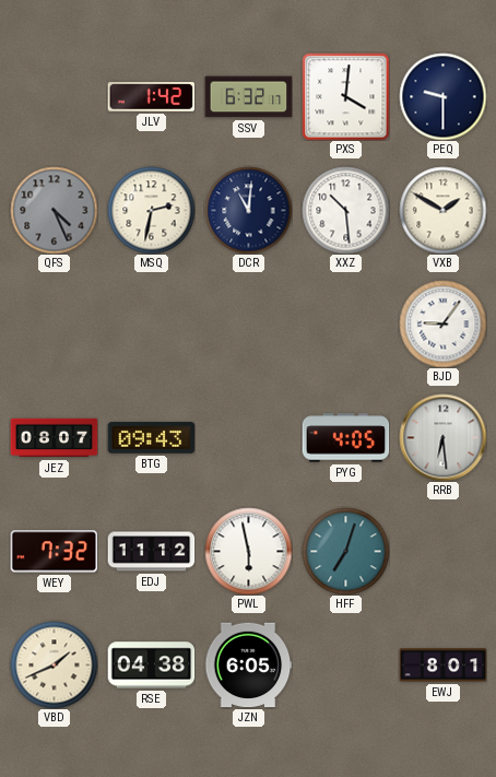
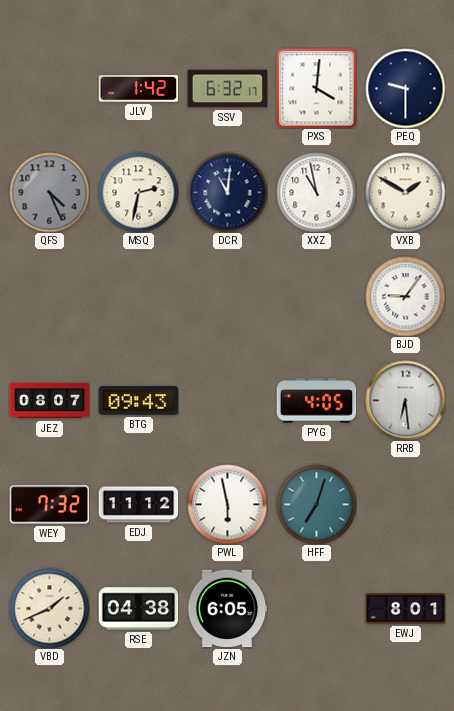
XXZ: 10:29 -> 10:58
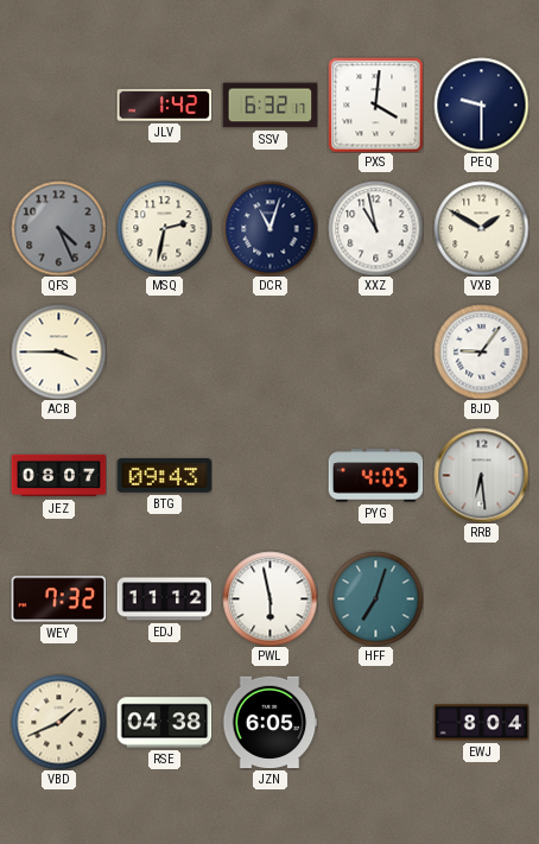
DCR: 11:01 -> 11:03
ACB: none -> 3:45
EWJ: 8:01 -> 8:04
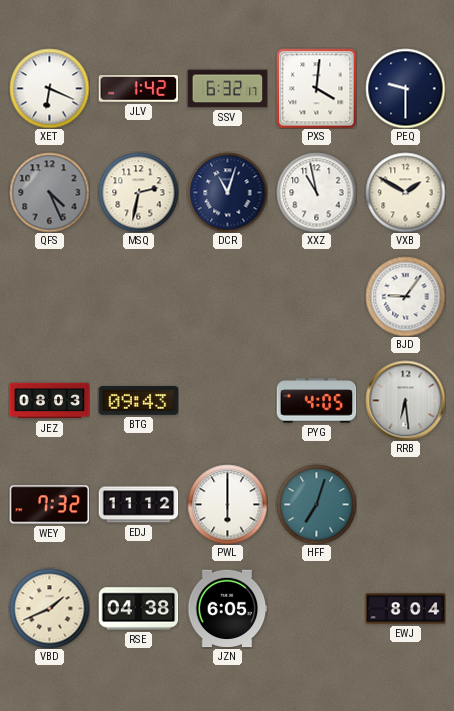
XET: none -> 6:19
ACB: 3:45 -> none
JEZ: 08:07 -> 08:03
PWL: 5:58 -> 6:00
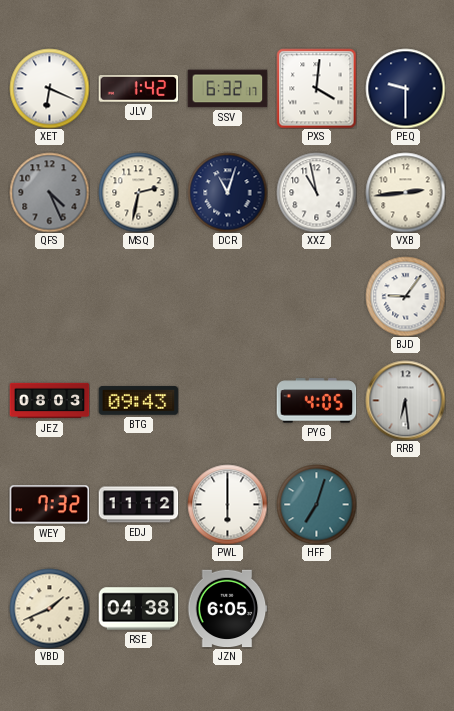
VXB: 1:50 -> 2:44
EWJ: 8:04 -> none
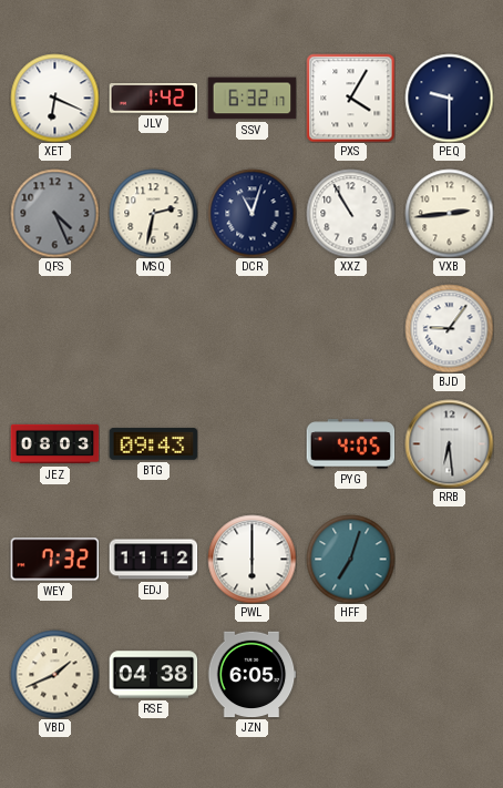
PXS: 4:01 -> 4:05
XXZ: 10:58 -> 10:55
